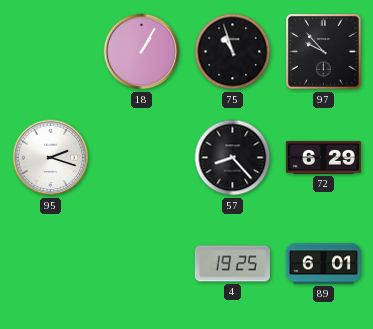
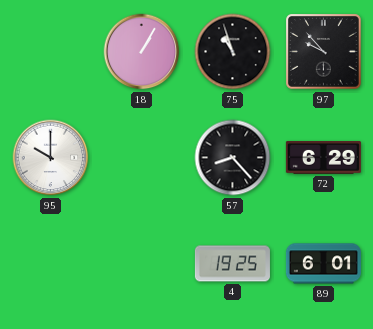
95: 2:18 -> 10:00
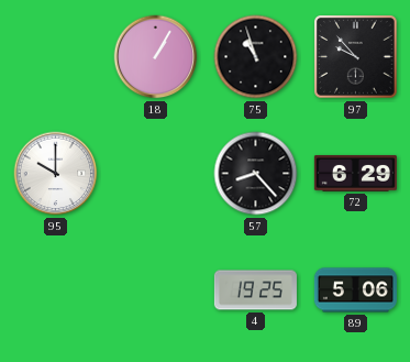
89: 6:01 -> 5:06
